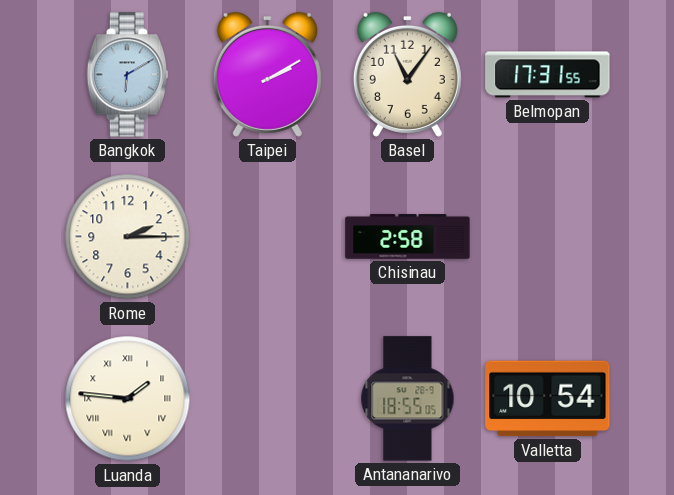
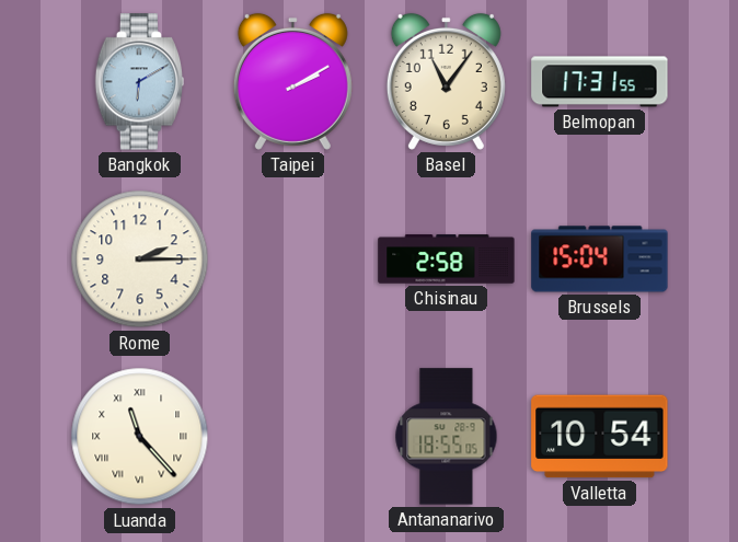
Brussels: none -> 15:04
Luanda: 1:46 -> 11:23
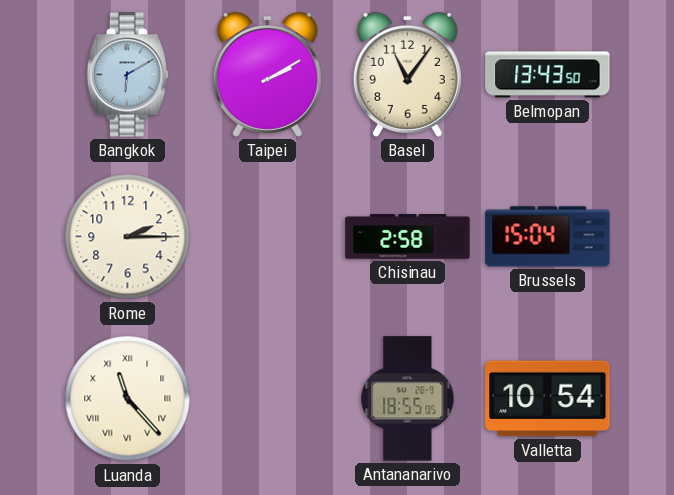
Belmopan: 17:31 -> 13:43
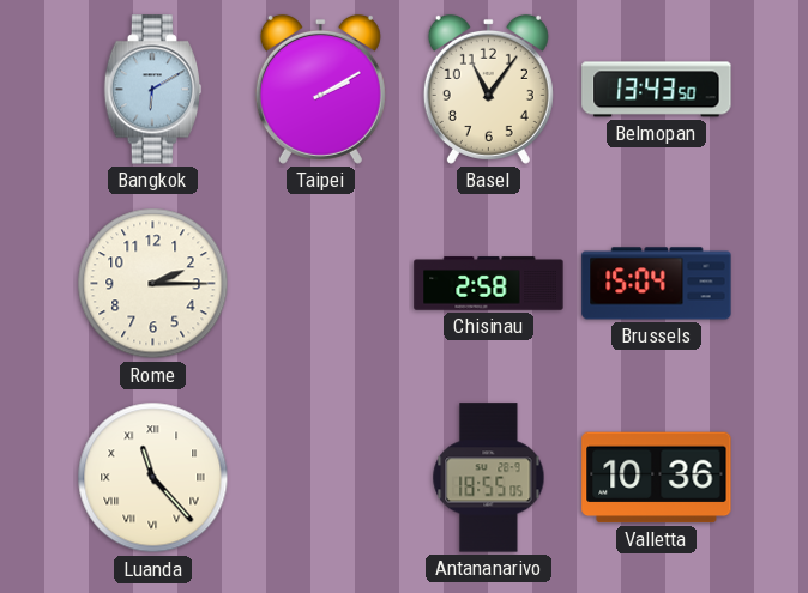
Valletta: 10:54 -> 10:36
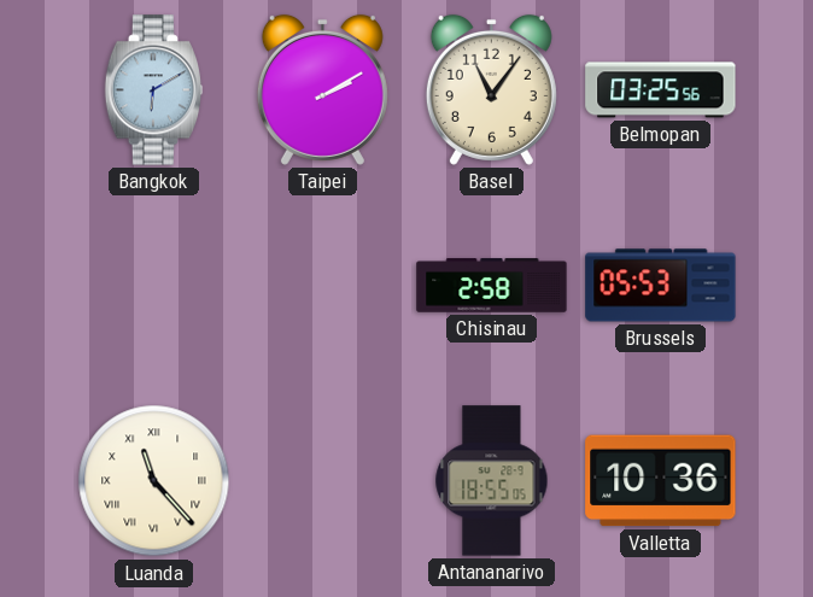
Belmopan: 13:43 -> 03:25
Rome: 2:15 -> none
Brussels: 15:04 -> 05:53
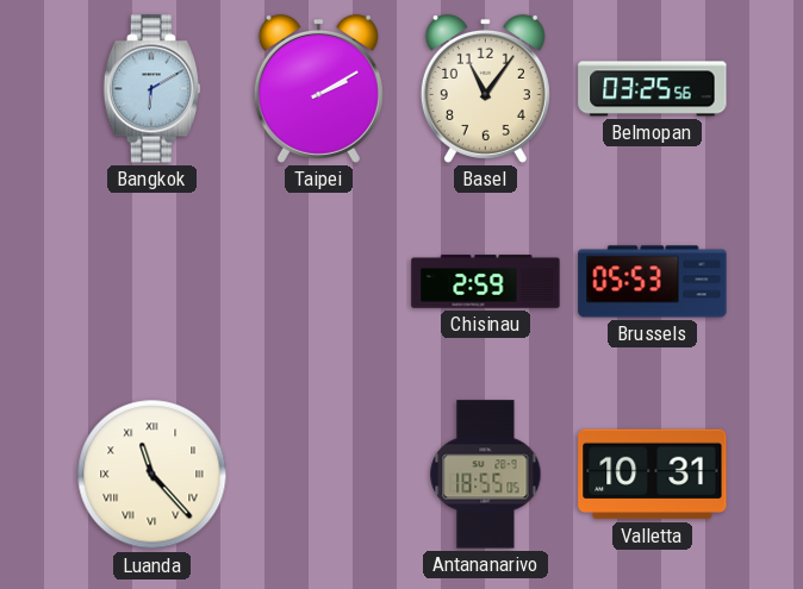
Chisinau: 2:58 -> 2:59
Valletta: 10:36 -> 10:31
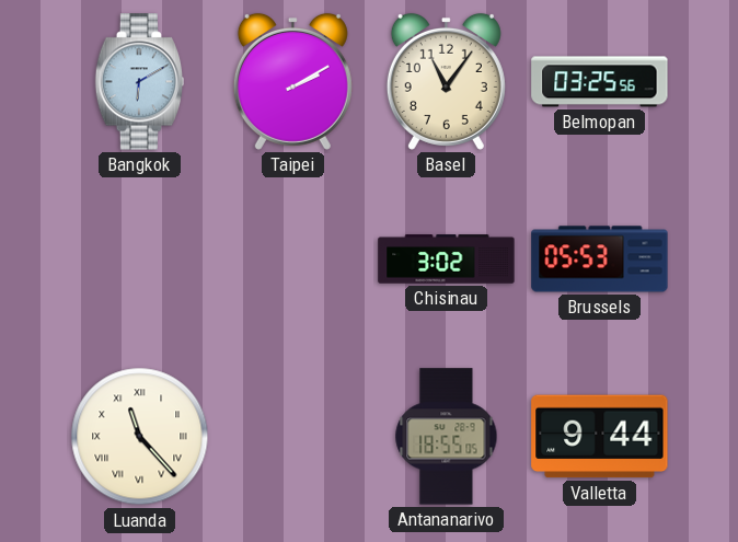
Chisinau: 2:59 -> 3:02
Valletta: 10:31 -> 9:44
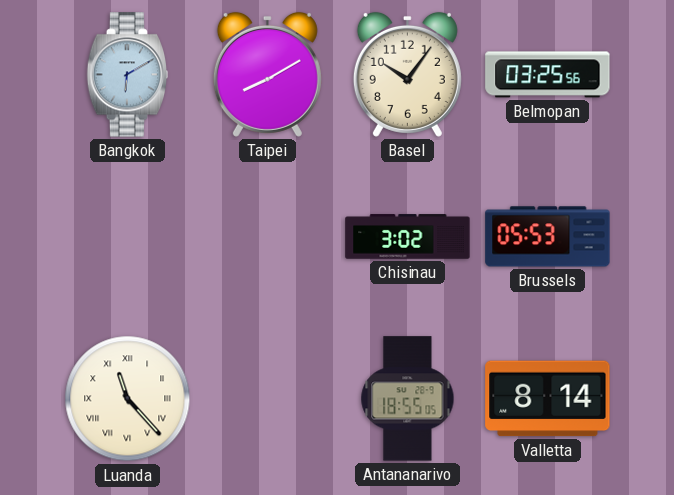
Taipei: 2:10 -> 8:10
Basel: 11:06 -> 10:06
Valletta: 9:44 -> 8:14
